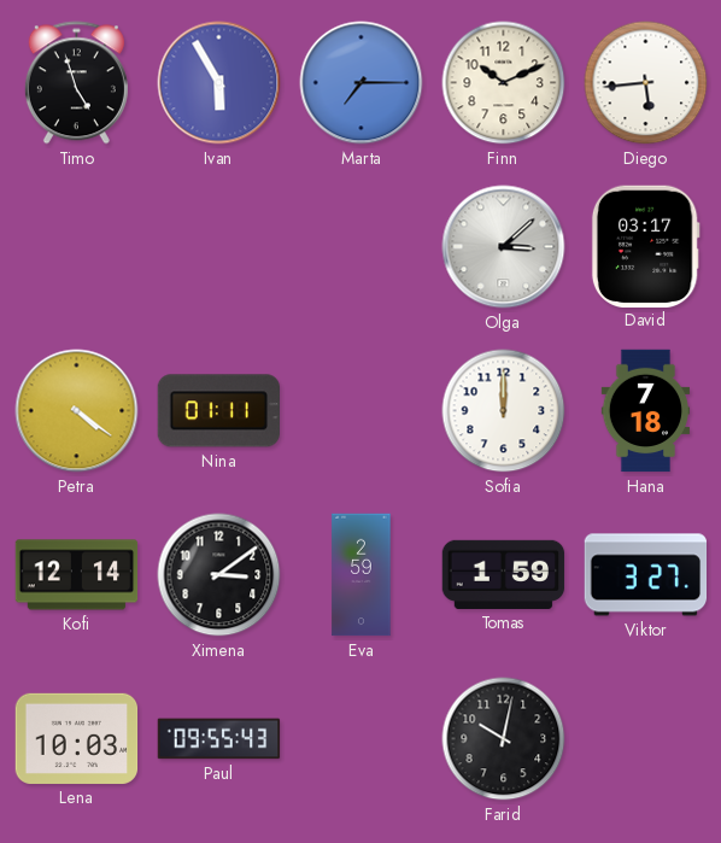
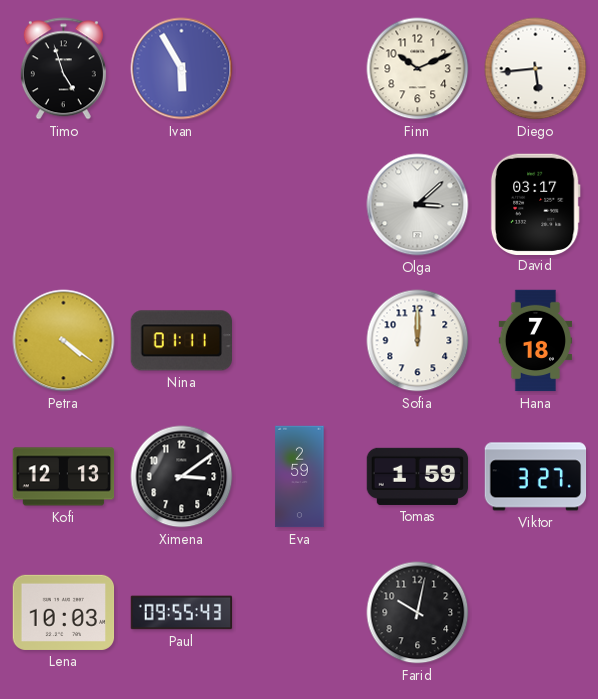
Marta: 7:15 -> none
Kofi: 12:14 -> 12:13
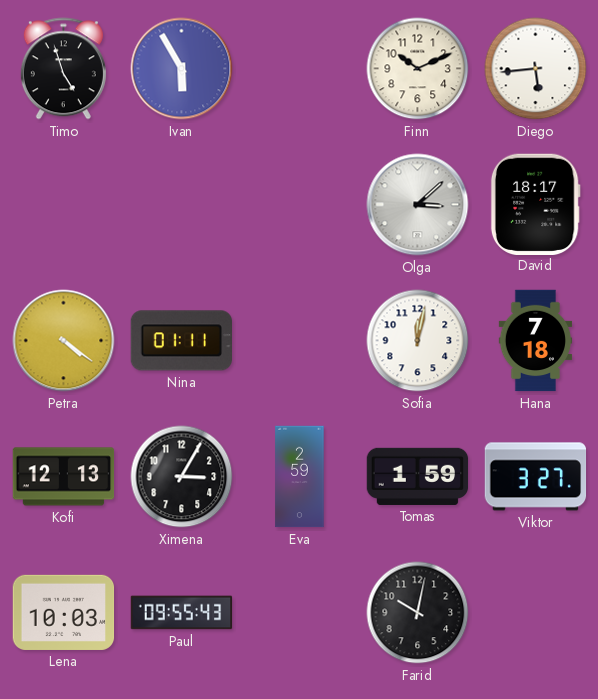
David: 03:17 -> 18:17
Sofia: 12:00 -> 12:02
Ximena: 3:09 -> 3:05
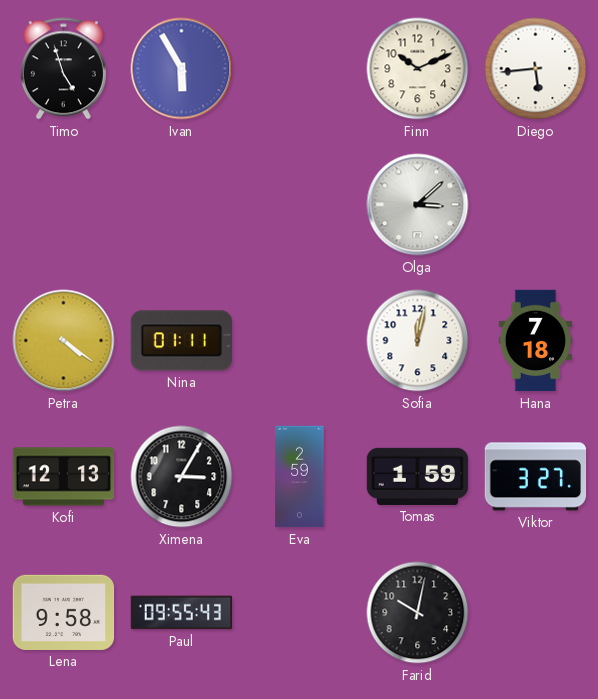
David: 18:17 -> none
Lena: 10:03 -> 9:58
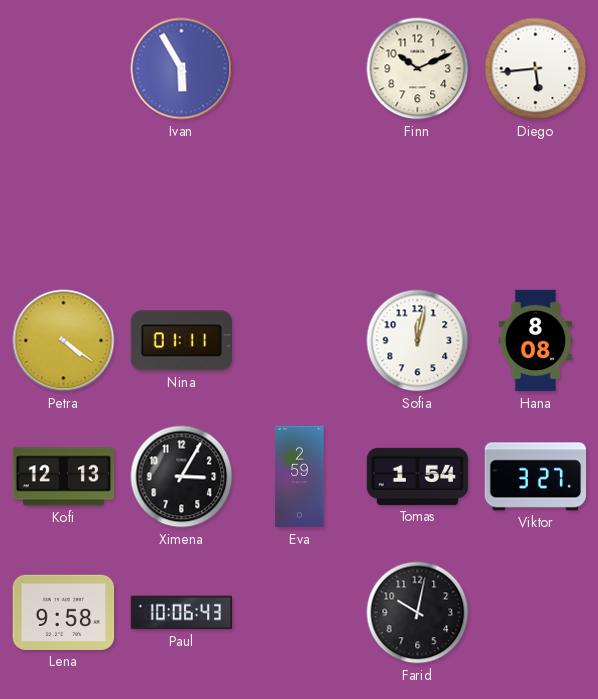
Timo: 4:57 -> none
Olga: 3:08 -> none
Hana: 7:18 -> 8:08
Tomas: 1:59 -> 1:54
Paul: 09:55 -> 10:06
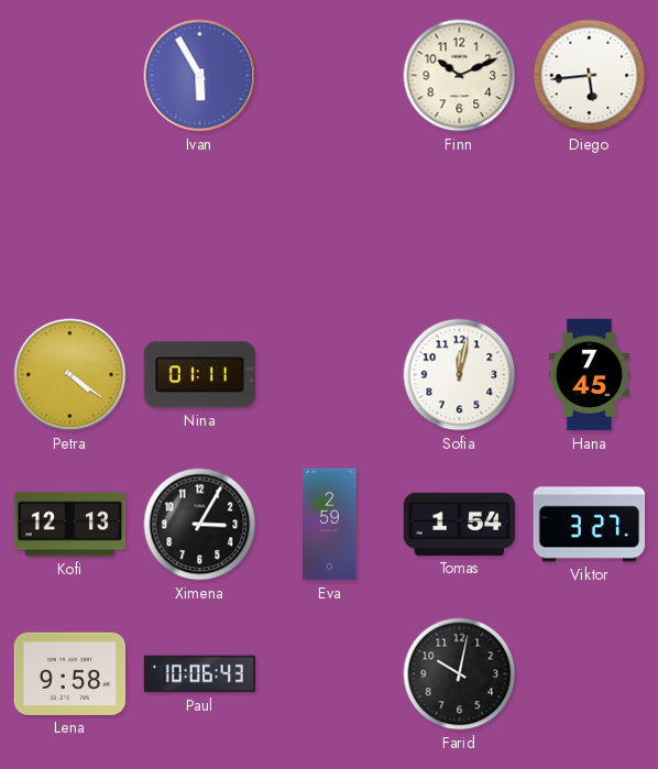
Hana: 8:08 -> 7:45
